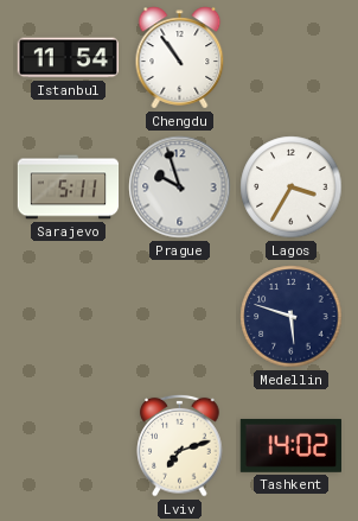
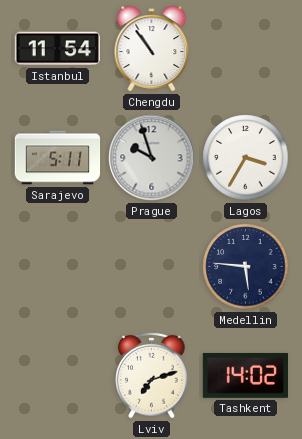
Medellin: 5:48 -> 5:46
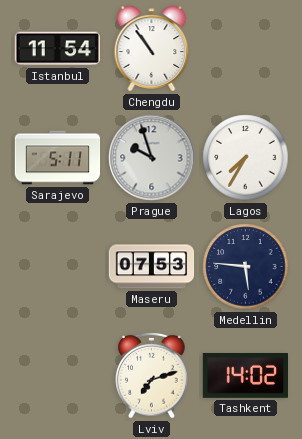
Lagos: 3:35 -> 7:35
Maseru: none -> 07:53
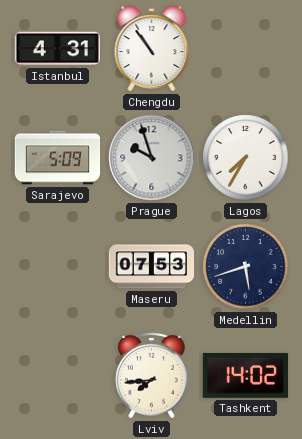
Istanbul: 11:54 -> 4:31
Sarajevo: 5:11 -> 5:09
Medellin: 5:46 -> 5:42
Lviv: 7:12 -> 7:44
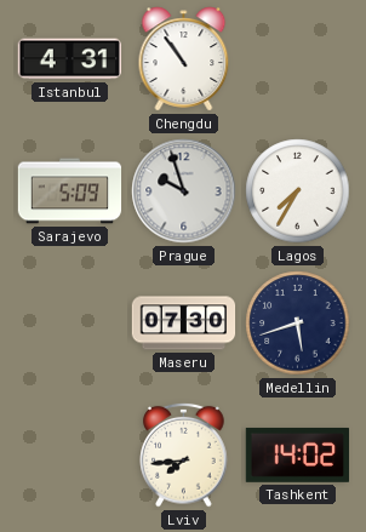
Maseru: 07:53 -> 07:30
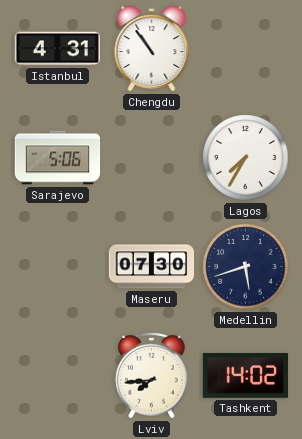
Sarajevo: 5:09 -> 5:06
Prague: 9:57 -> none
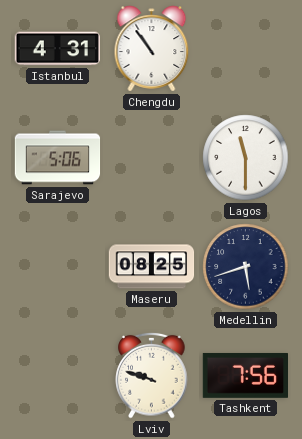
Lagos: 7:35 -> 11:30
Maseru: 07:30 -> 08:25
Lviv: 7:44 -> 9:48
Tashkent: 14:02 -> 7:56
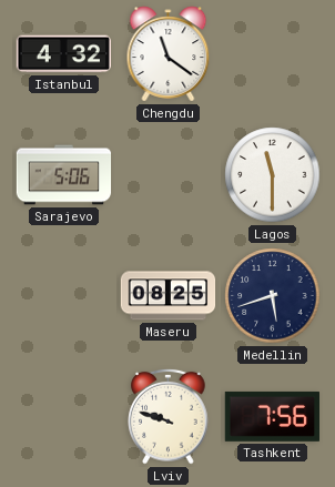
Istanbul: 4:31 -> 4:32
Chengdu: 10:54 -> 11:21
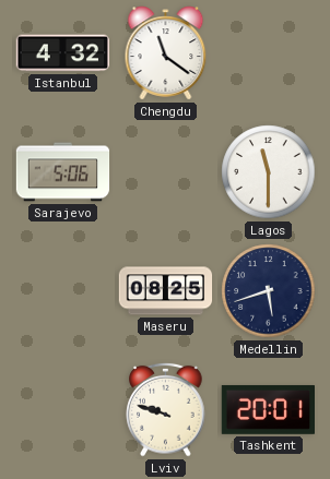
Tashkent: 7:56 -> 20:01
